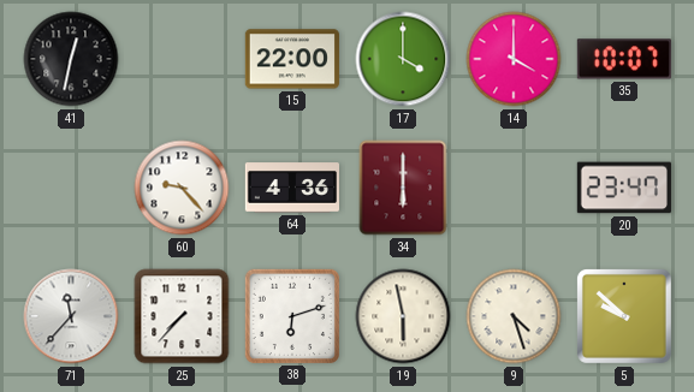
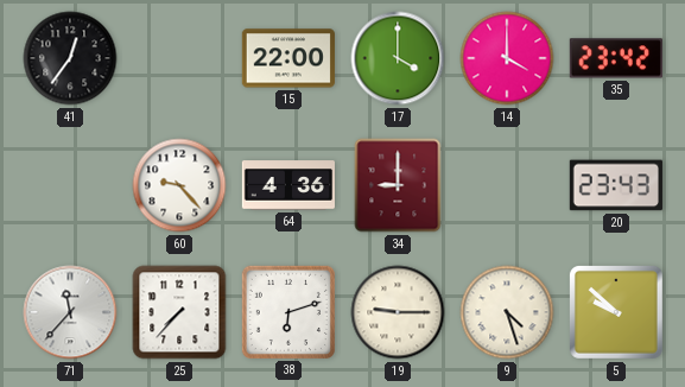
41: 12:32 -> 12:36
35: 10:07 -> 23:42
34: 6:00 -> 9:00
20: 23:47 -> 23:43
19: 5:58 -> 9:15
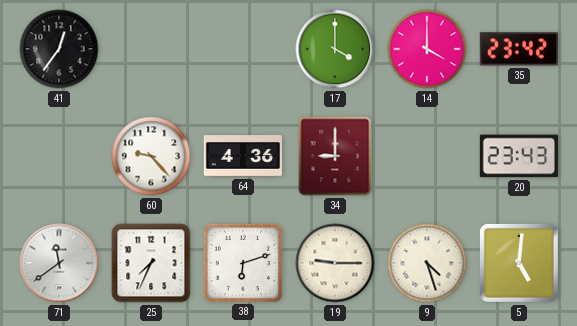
15: 22:00 -> none
71: 11:37 -> 11:39
25: 7:37 -> 7:34
5: 9:52 -> 5:01
